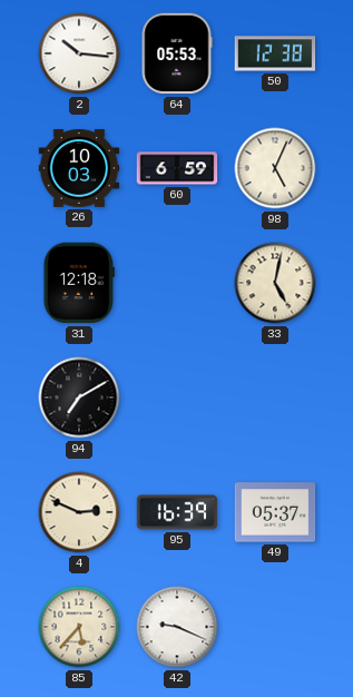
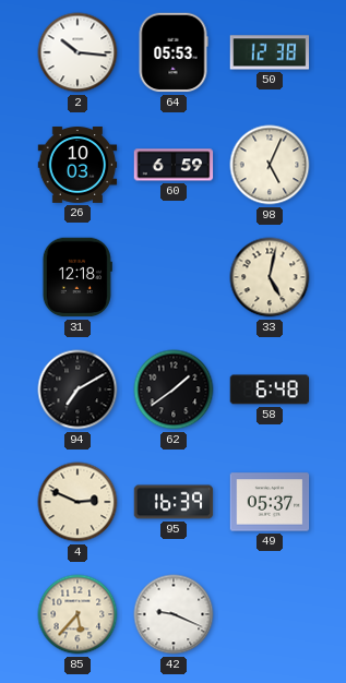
62: none -> 1:39
58: none -> 6:48
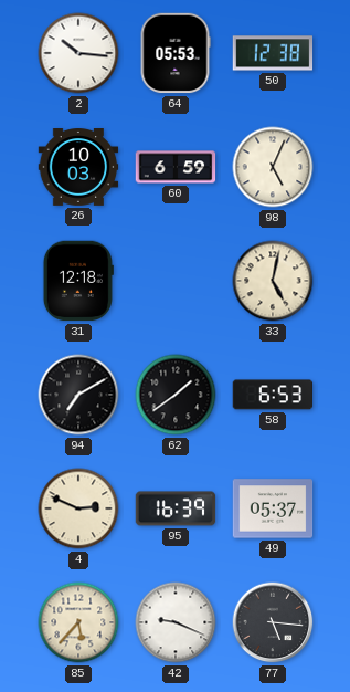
58: 6:48 -> 6:53
77: none -> 5:16
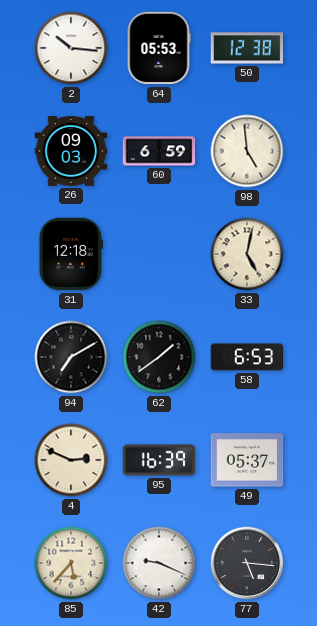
26: 10:03 -> 09:03
98: 5:04 -> 4:59
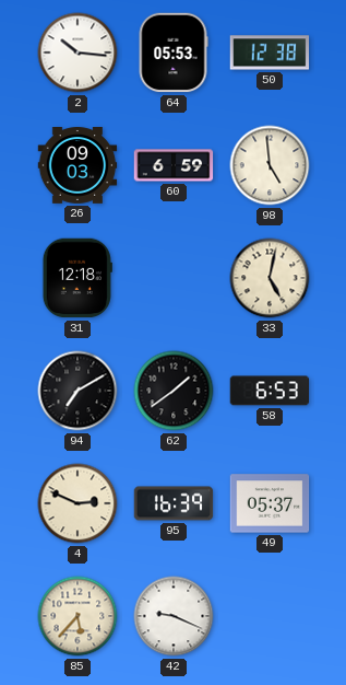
77: 5:16 -> none
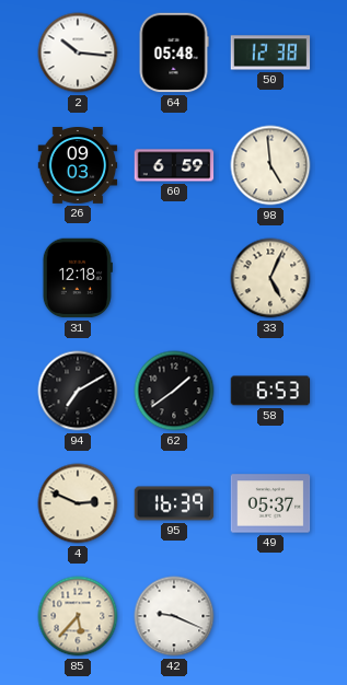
64: 05:53 -> 05:48
33: 5:02 -> 5:04
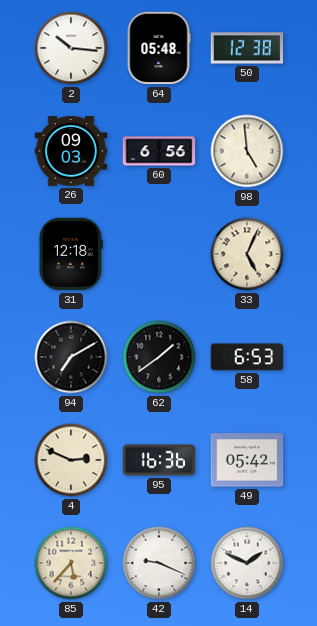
60: 6:59 -> 6:56
95: 16:39 -> 16:36
49: 05:37 -> 05:42
14: none -> 1:49
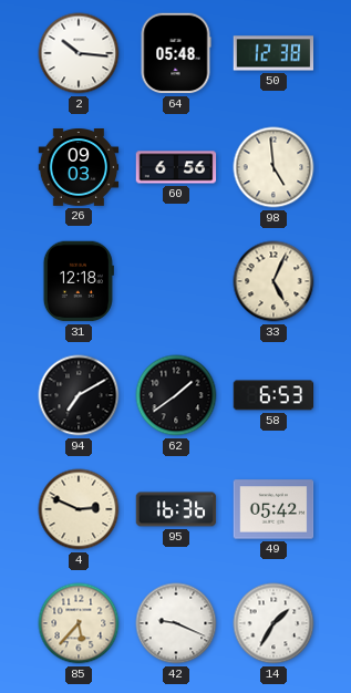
14: 1:49 -> 1:35
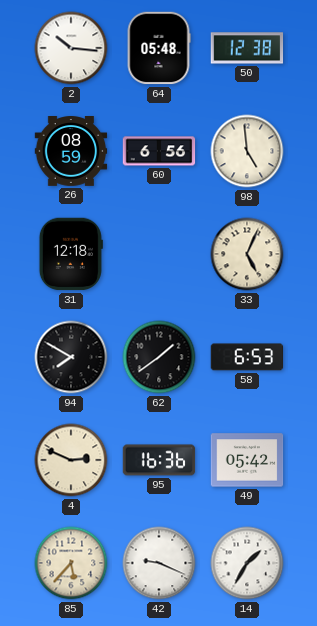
26: 09:03 -> 08:59
94: 7:10 -> 7:50
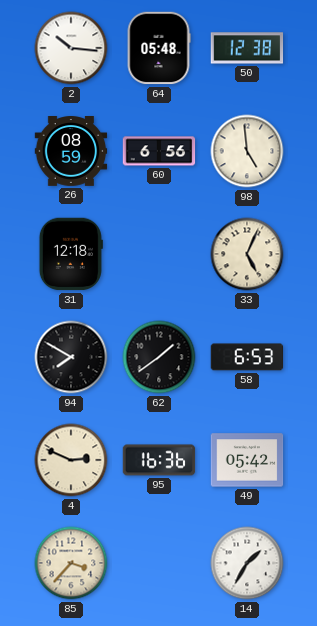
85: 5:37 -> 3:37
42: 9:19 -> none
